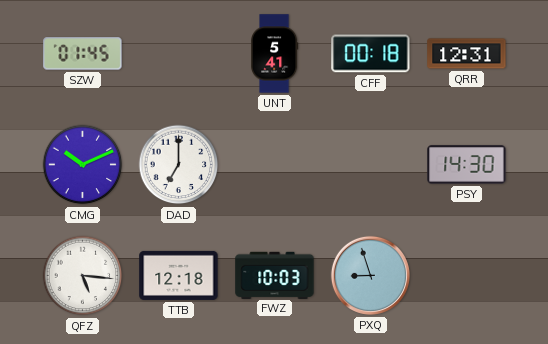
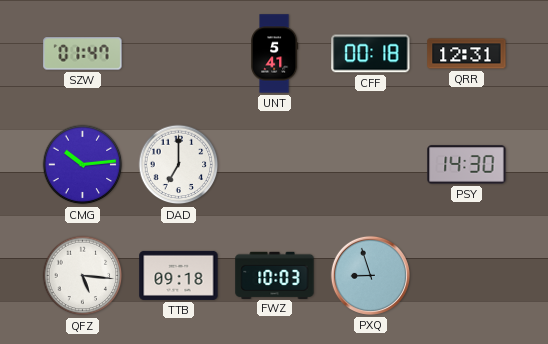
SZW: 01:45 -> 01:47
CMG: 10:11 -> 10:14
TTB: 12:18 -> 09:18
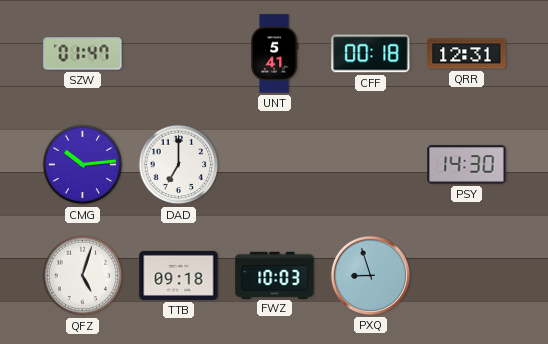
QFZ: 5:16 -> 5:03
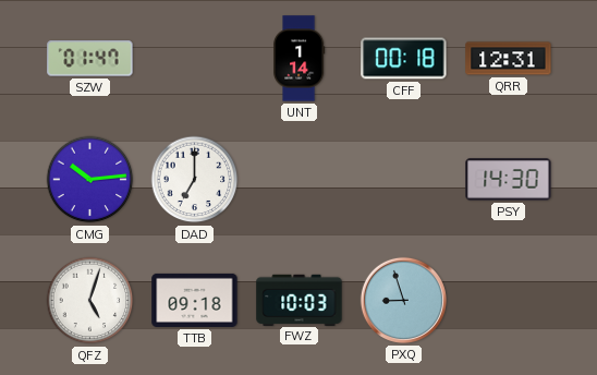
UNT: 5:41 -> 1:14
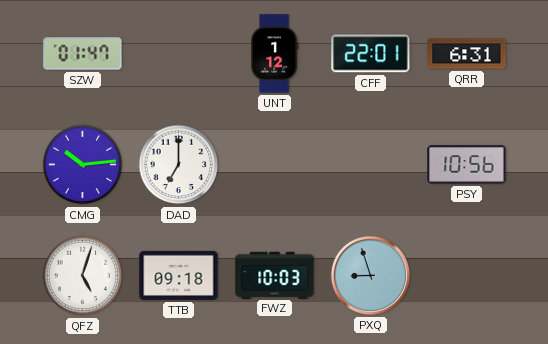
UNT: 1:14 -> 1:12
CFF: 00:18 -> 22:01
QRR: 12:31 -> 6:31
PSY: 14:30 -> 10:56
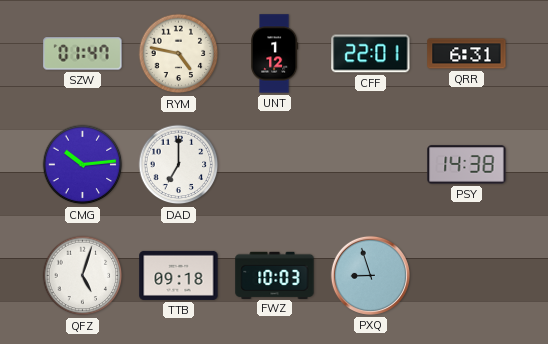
RYM: none -> 4:47
PSY: 10:56 -> 14:38
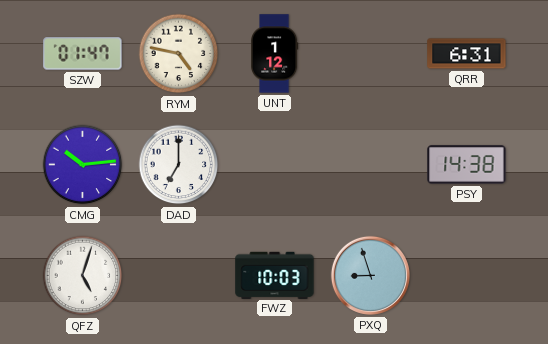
CFF: 22:01 -> none
TTB: 09:18 -> none
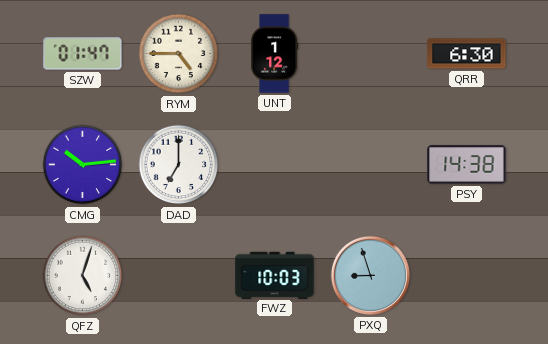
RYM: 4:47 -> 4:45
QRR: 6:31 -> 6:30
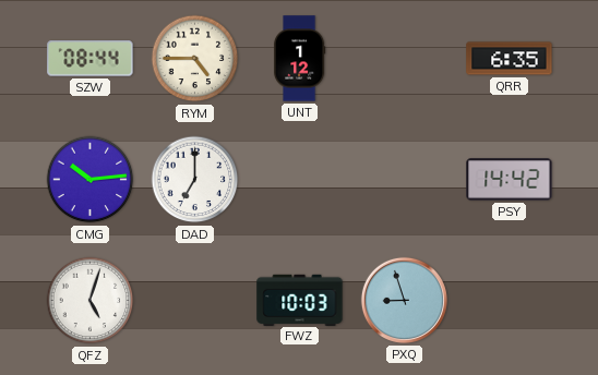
SZW: 01:47 -> 08:44
QRR: 6:30 -> 6:35
PSY: 14:38 -> 14:42
